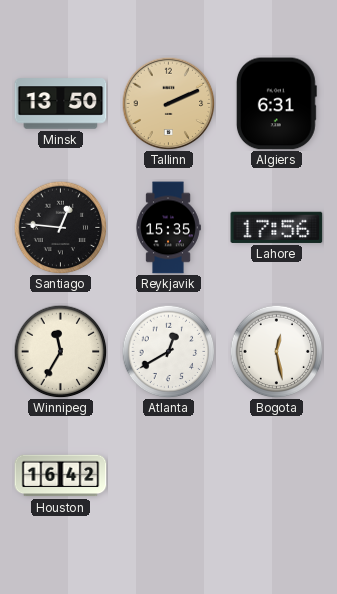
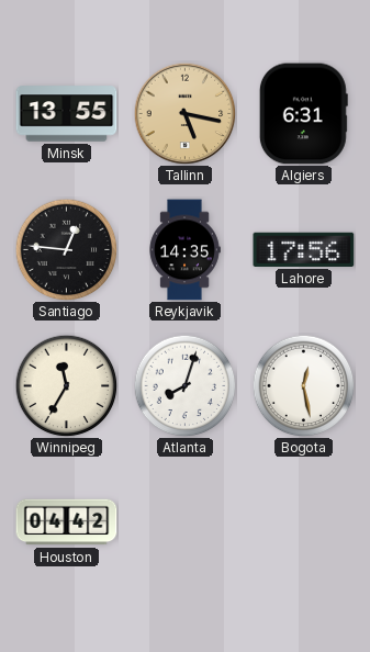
Minsk: 13:50 -> 13:55
Tallinn: 2:11 -> 5:17
Reykjavik: 15:35 -> 14:35
Atlanta: 12:40 -> 8:03
Houston: 16:42 -> 04:42
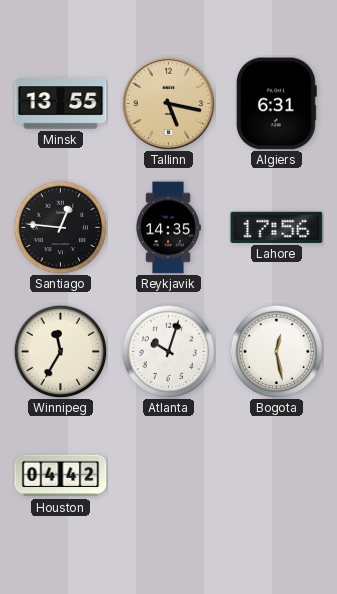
Atlanta: 8:03 -> 10:03
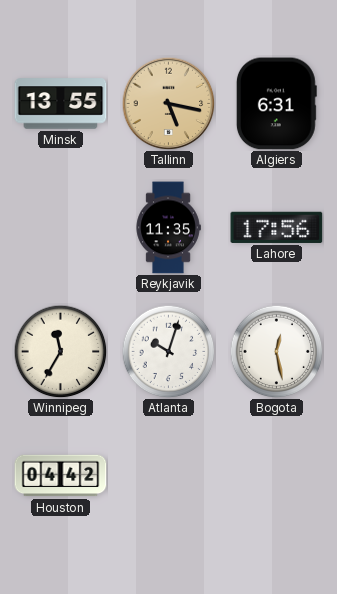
Santiago: 12:46 -> none
Reykjavik: 14:35 -> 11:35
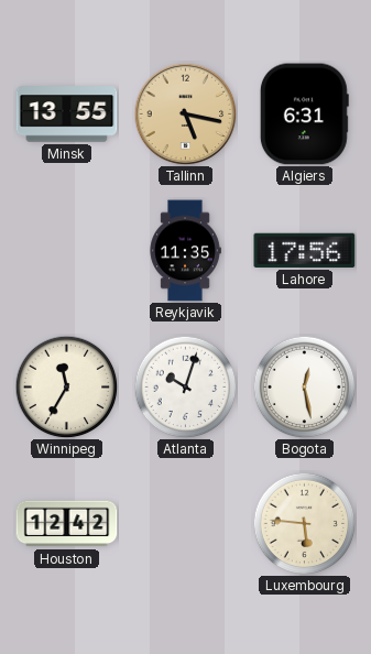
Houston: 04:42 -> 12:42
Luxembourg: none -> 5:46
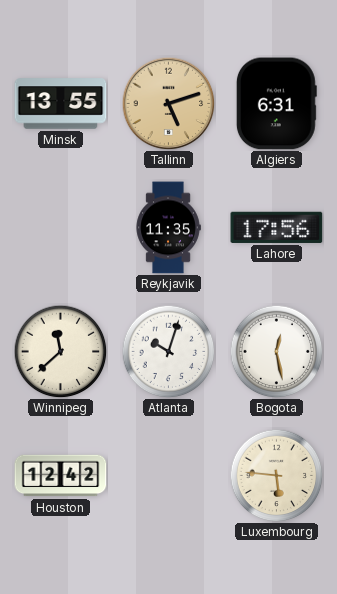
Tallinn: 5:17 -> 5:12
Winnipeg: 11:35 -> 11:38
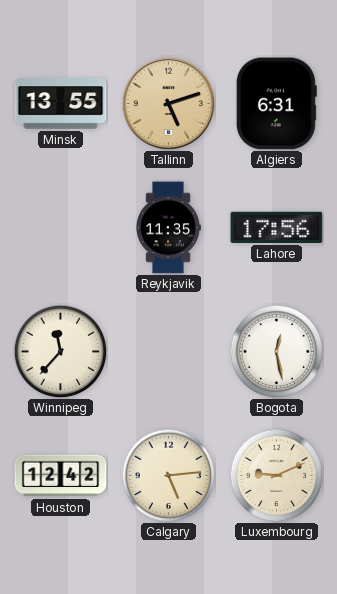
Winnipeg: 11:38 -> 11:37
Atlanta: 10:03 -> none
Calgary: none -> 5:14
Luxembourg: 5:46 -> 9:11
